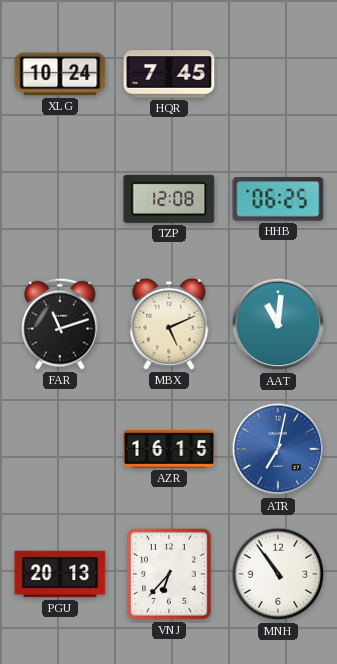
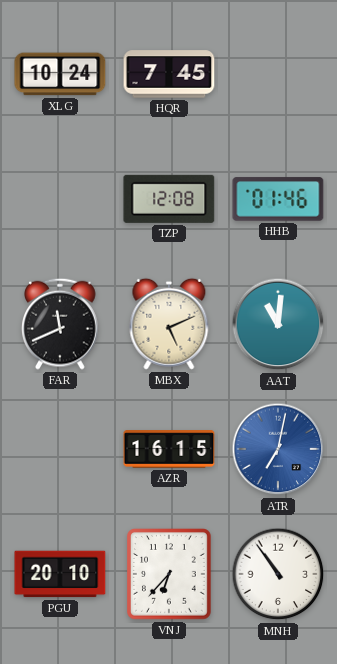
HHB: 06:25 -> 01:46
FAR: 11:12 -> 11:41
PGU: 20:13 -> 20:10
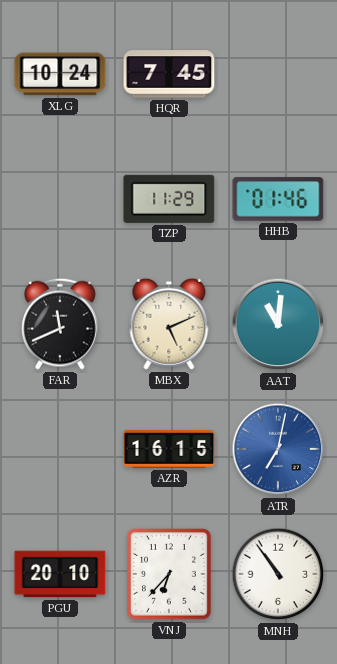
TZP: 12:08 -> 11:29
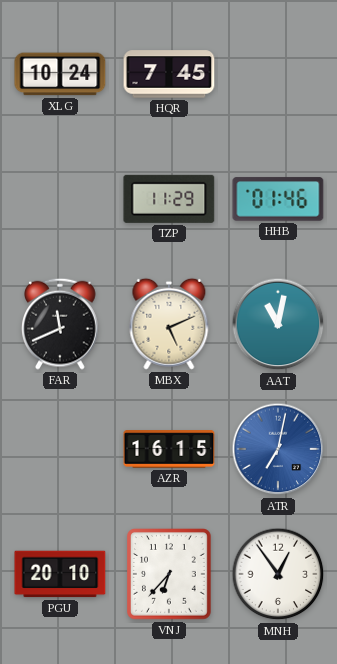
AAT: 11:01 -> 11:02
MNH: 10:54 -> 12:54
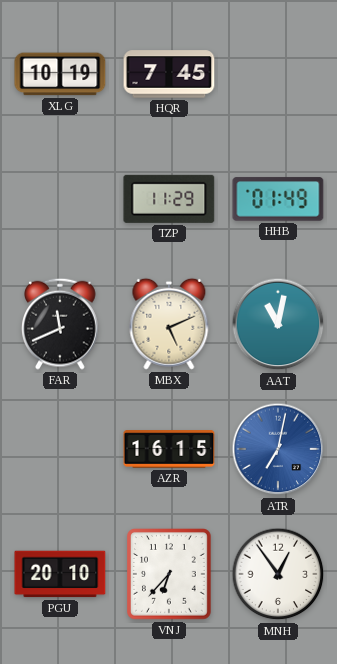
XLG: 10:24 -> 10:19
HHB: 01:46 -> 01:49
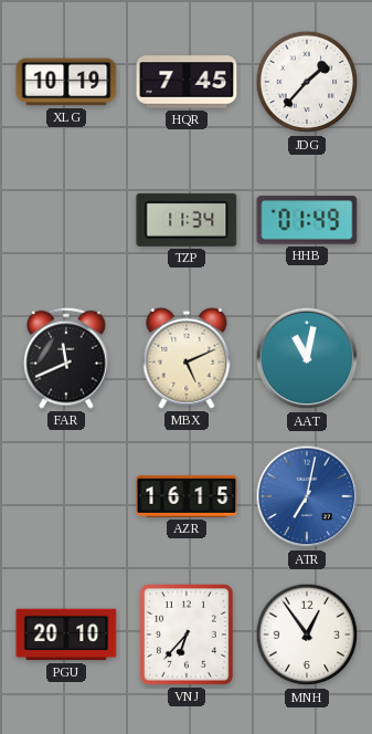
JDG: none -> 1:37
TZP: 11:29 -> 11:34
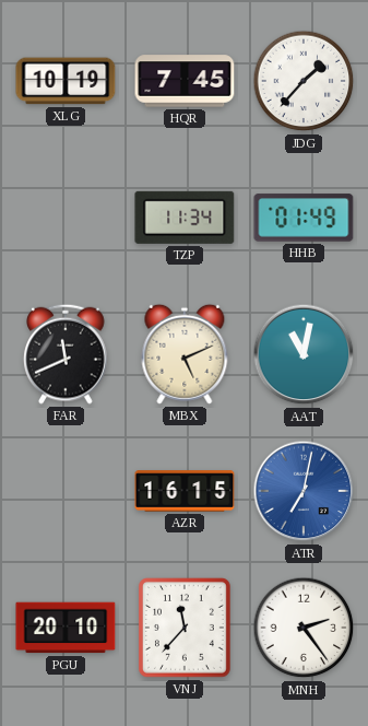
VNJ: 6:37 -> 11:37
MNH: 12:54 -> 2:24
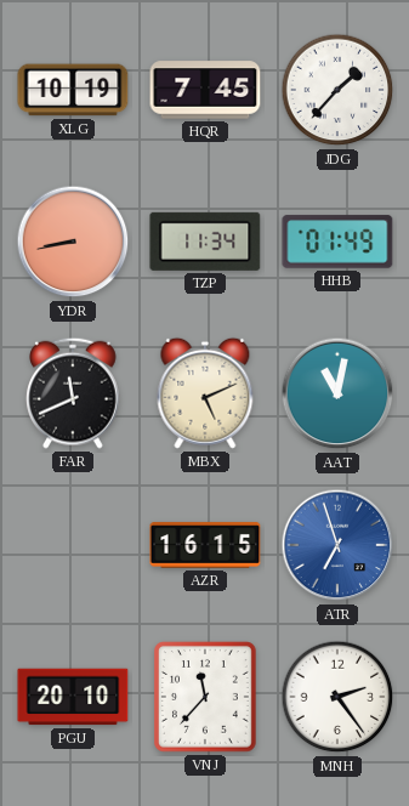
YDR: none -> 8:43
ATR: 7:02 -> 6:57
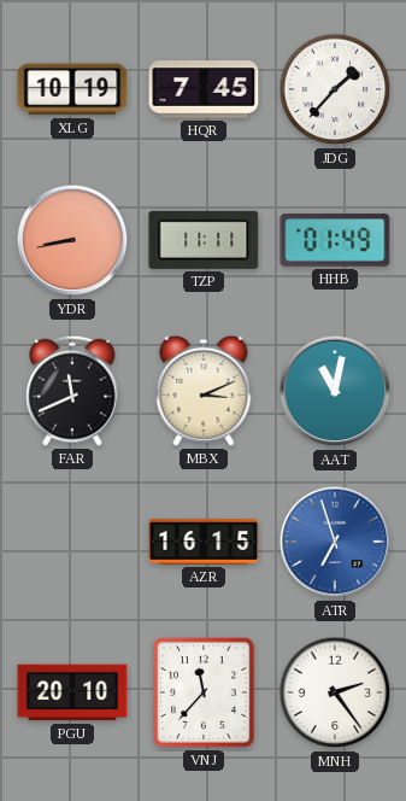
TZP: 11:34 -> 11:11
MBX: 5:11 -> 3:11
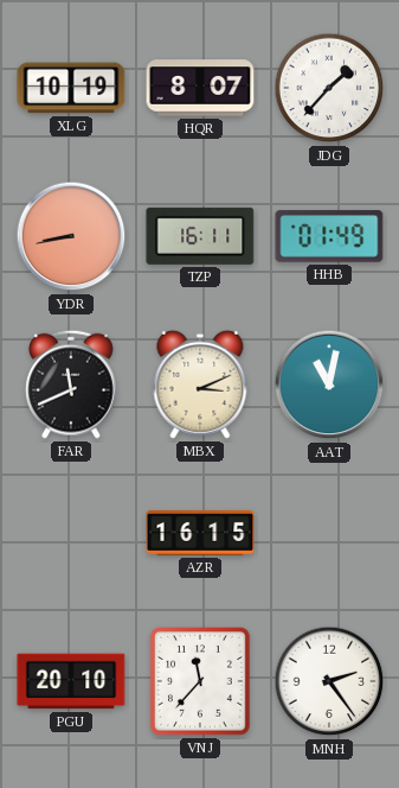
HQR: 7:45 -> 8:07
TZP: 11:11 -> 16:11
ATR: 6:57 -> none
